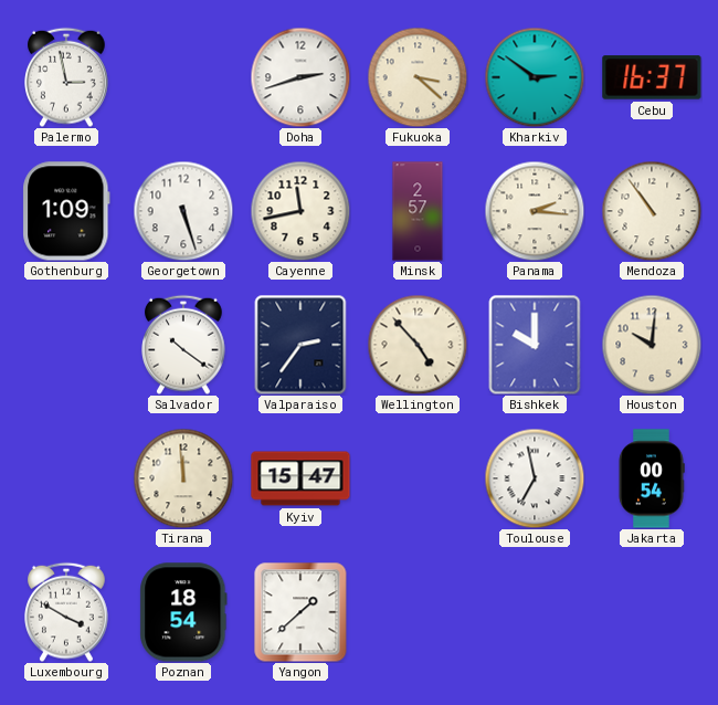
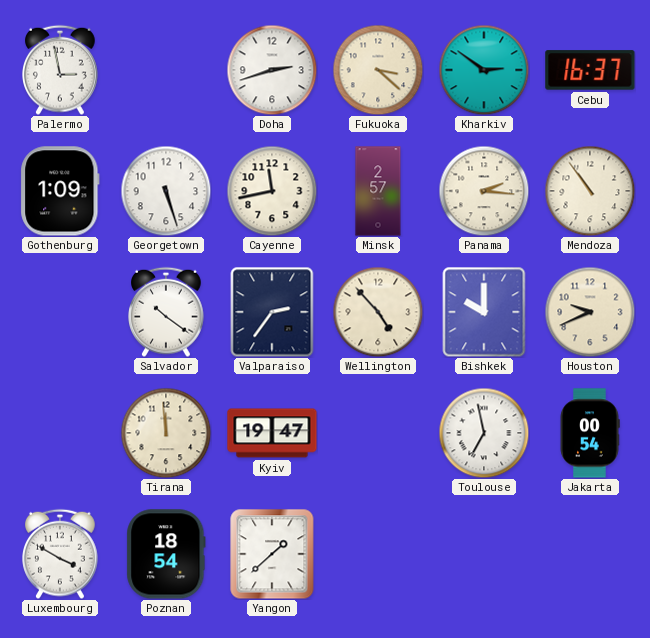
Houston: 10:01 -> 9:41
Kyiv: 15:47 -> 19:47
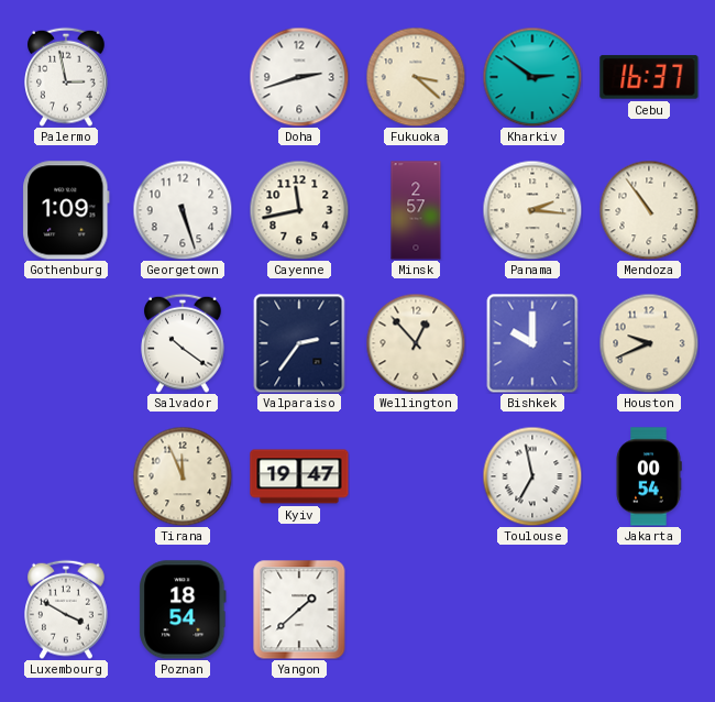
Wellington: 4:53 -> 12:53
Tirana: 11:59 -> 11:56
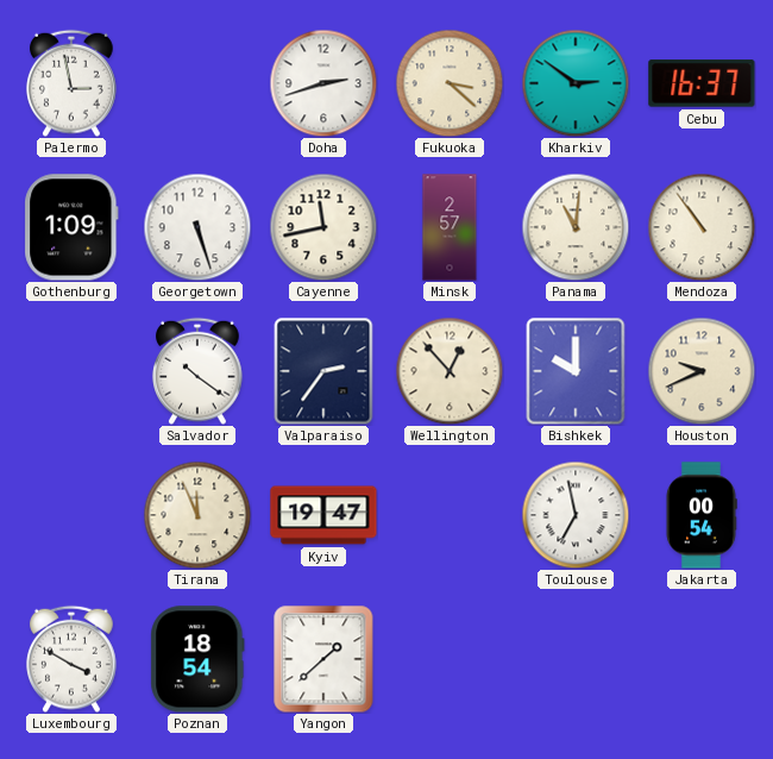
Panama: 2:16 -> 11:01
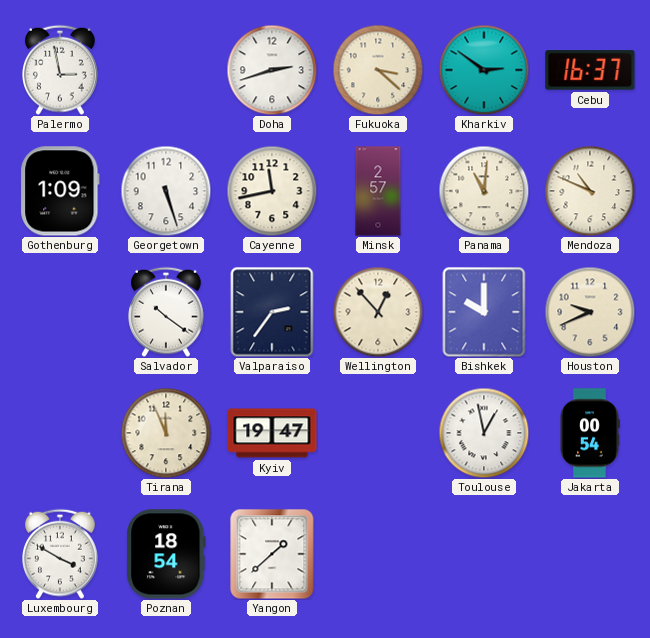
Mendoza: 10:54 -> 10:49
Toulouse: 6:58 -> 12:58
